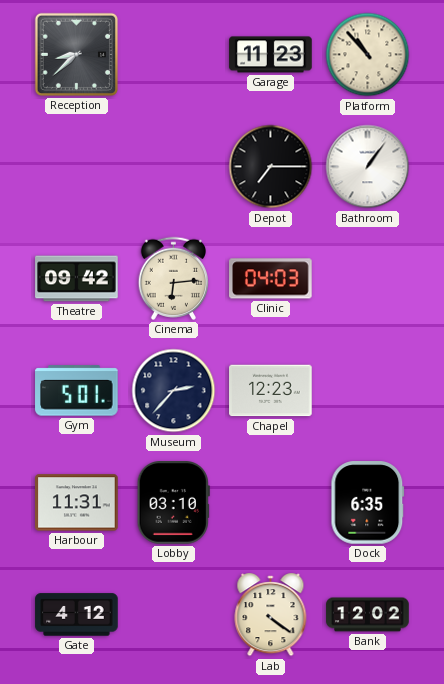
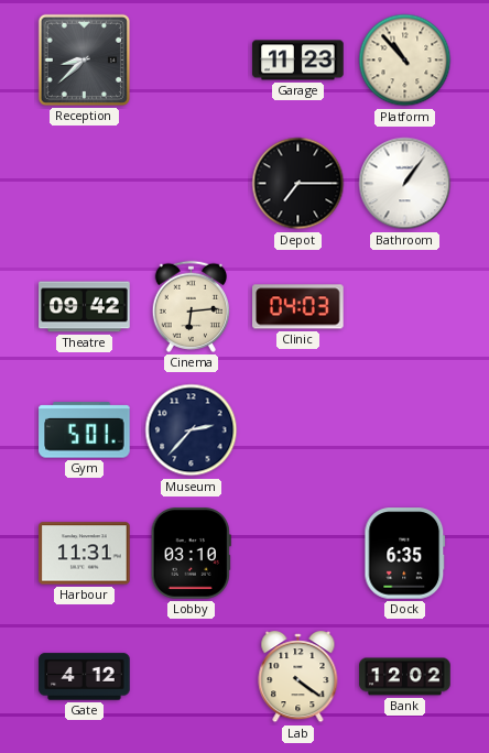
Chapel: 12:23 -> none
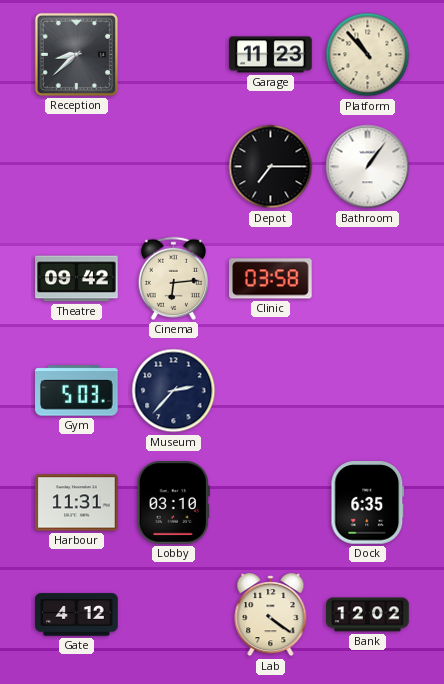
Clinic: 04:03 -> 03:58
Gym: 5:01 -> 5:03
